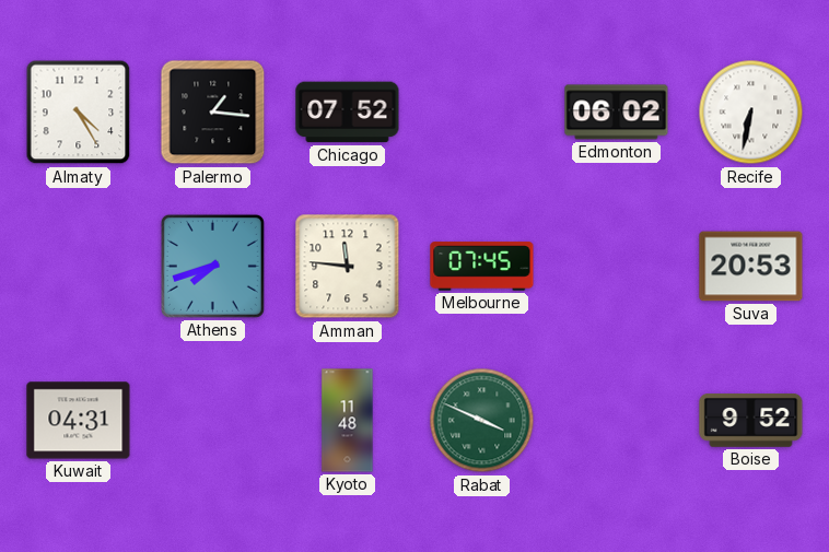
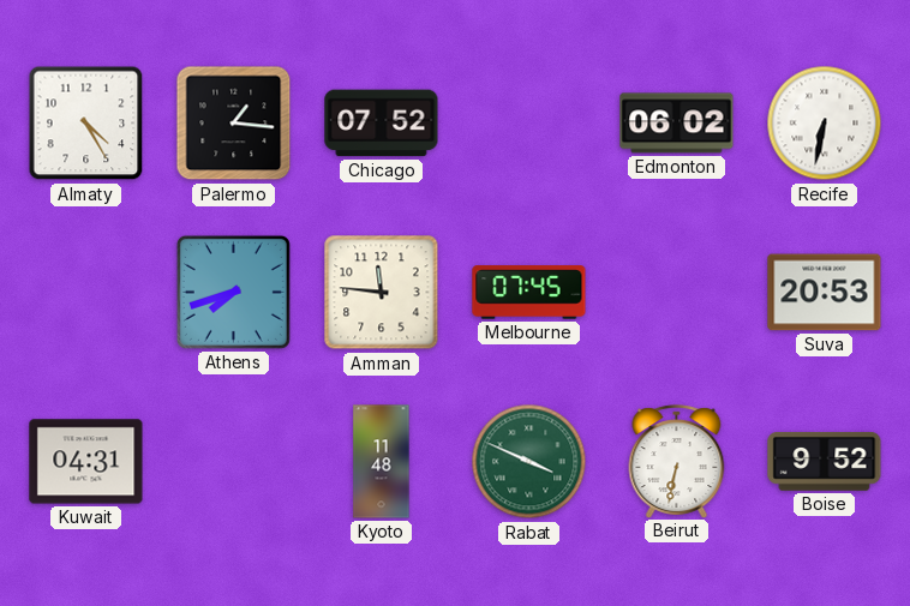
Beirut: none -> 6:32
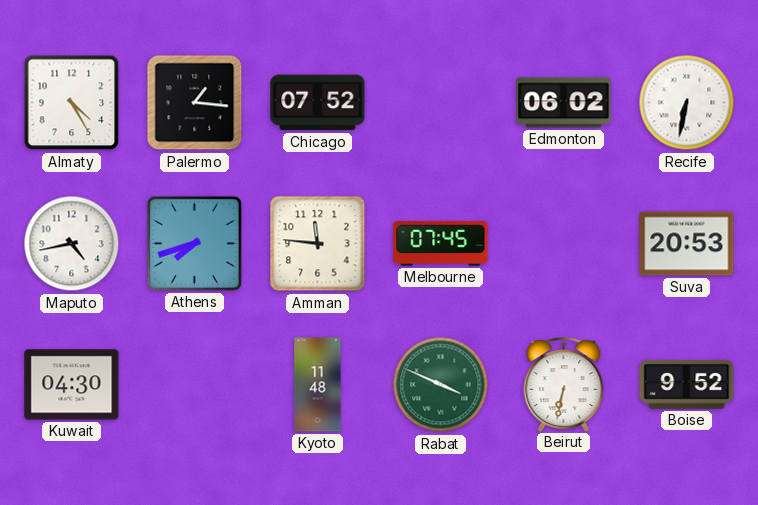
Maputo: none -> 4:43
Kuwait: 04:31 -> 04:30
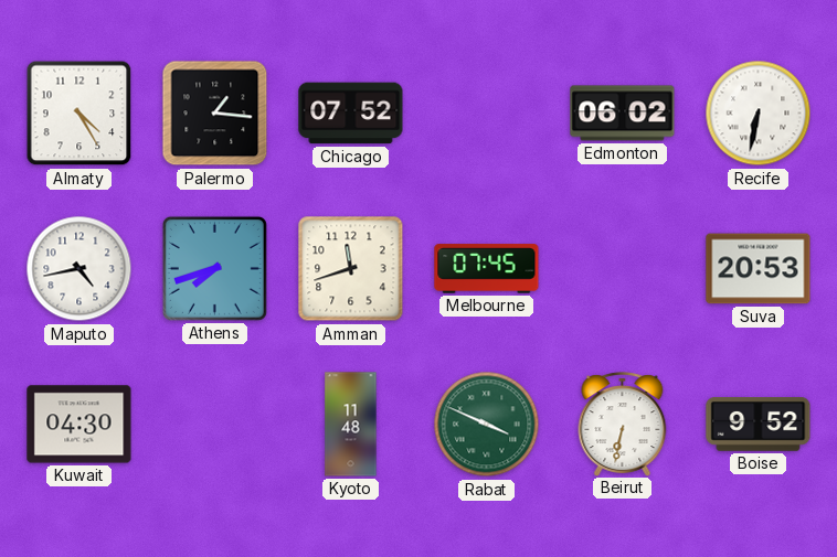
Amman: 11:46 -> 11:42
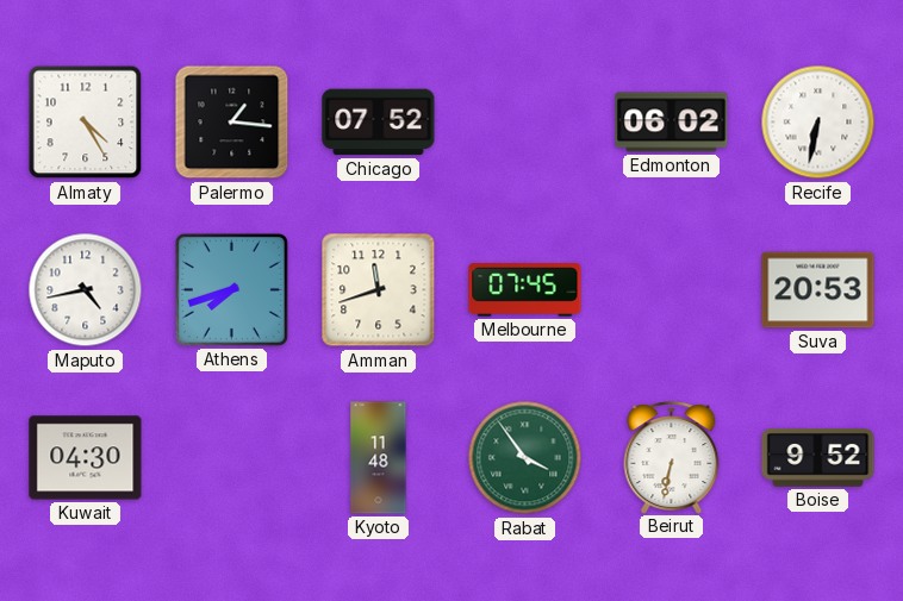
Rabat: 3:49 -> 3:54
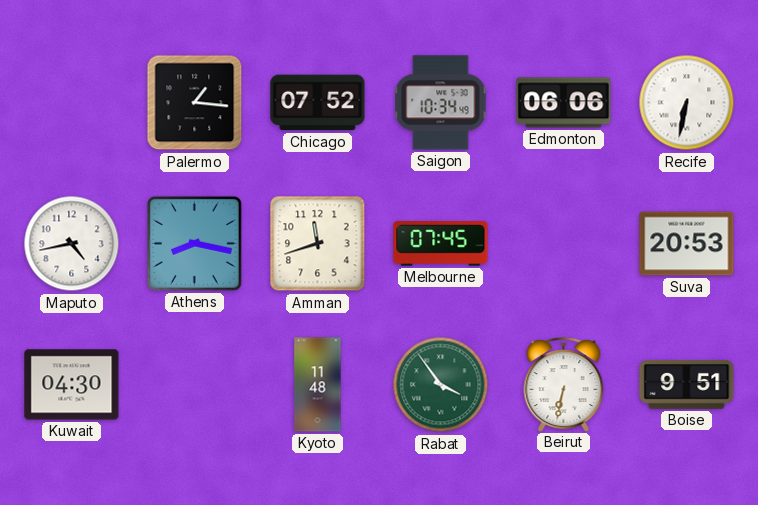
Almaty: 4:25 -> none
Saigon: none -> 10:34
Edmonton: 06:02 -> 06:06
Athens: 7:42 -> 8:17
Boise: 9:52 -> 9:51
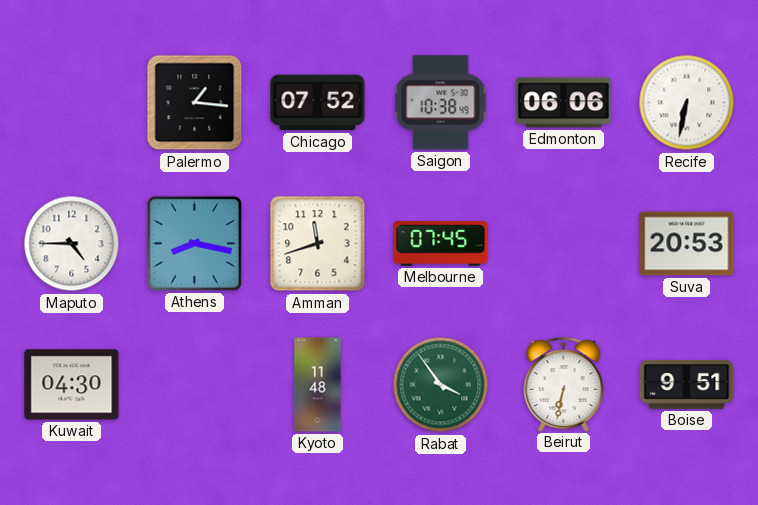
Saigon: 10:34 -> 10:38
Maputo: 4:43 -> 4:45
